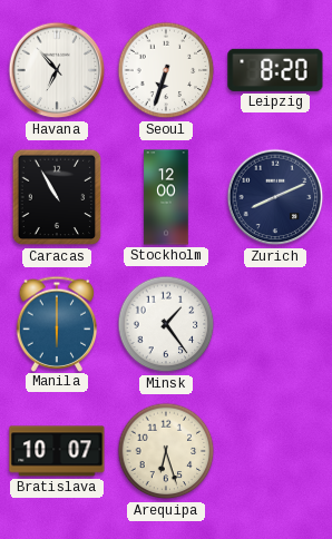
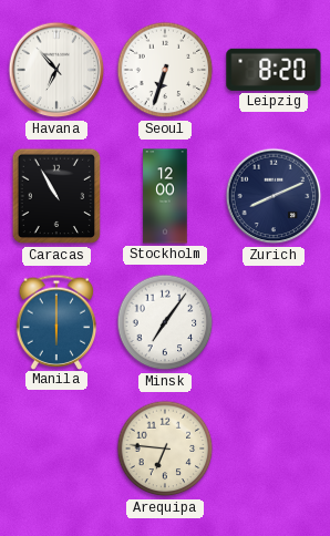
Minsk: 1:24 -> 7:06
Bratislava: 10:07 -> none
Arequipa: 6:27 -> 6:46
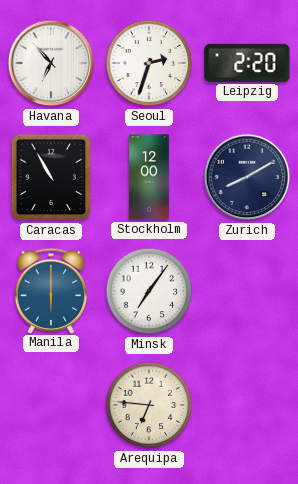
Seoul: 6:33 -> 2:33
Leipzig: 8:20 -> 2:20
Zurich: 8:11 -> 8:10
